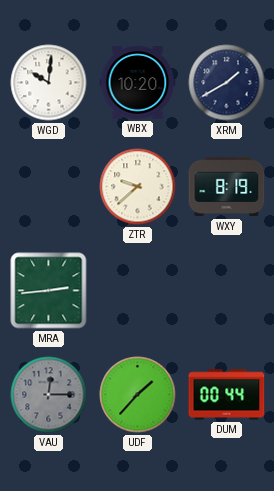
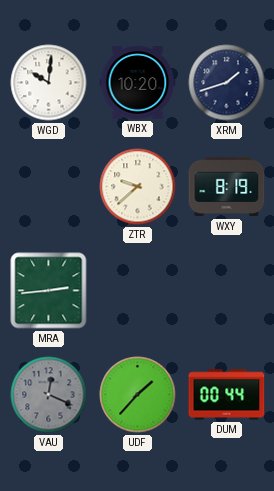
XRM: 1:40 -> 1:42
VAU: 12:15 -> 12:19
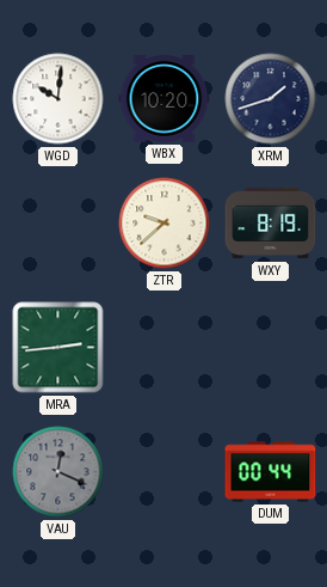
UDF: 1:37 -> none
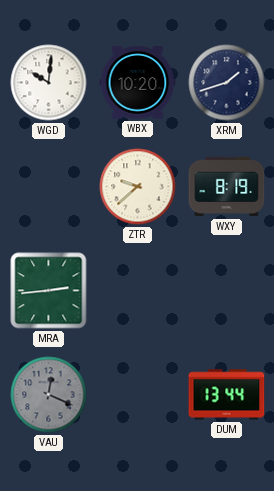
DUM: 00:44 -> 13:44
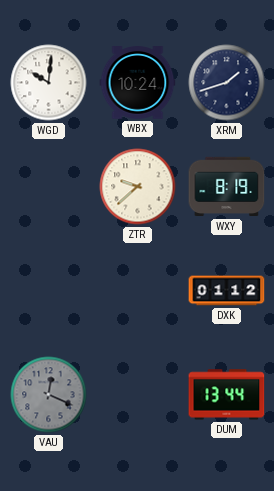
WBX: 10:20 -> 10:24
MRA: 2:44 -> none
DXK: none -> 01:12
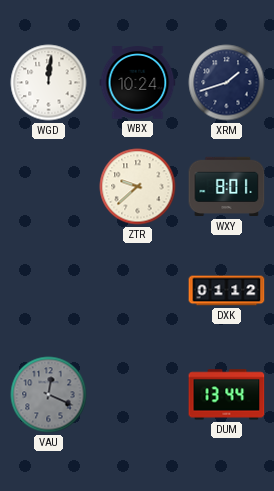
WGD: 10:01 -> 12:01
WXY: 8:19 -> 8:01
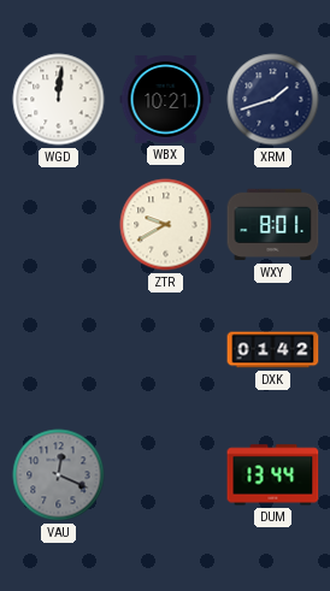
WBX: 10:24 -> 10:21
ZTR: 9:38 -> 9:40
DXK: 01:12 -> 01:42
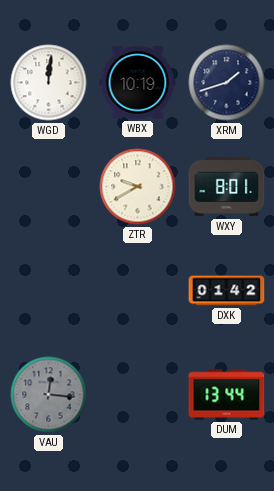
WBX: 10:21 -> 10:19
VAU: 12:19 -> 12:16
